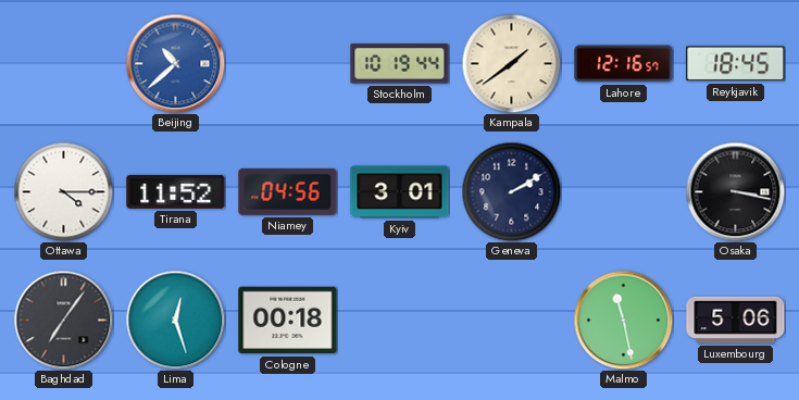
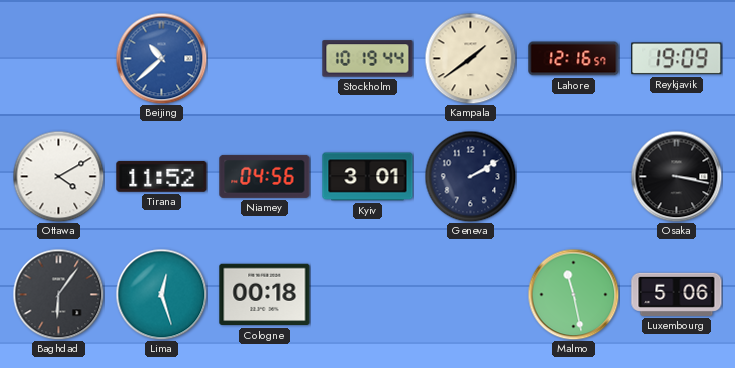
Reykjavik: 18:45 -> 19:09
Ottawa: 4:15 -> 4:10
Baghdad: 7:06 -> 6:06
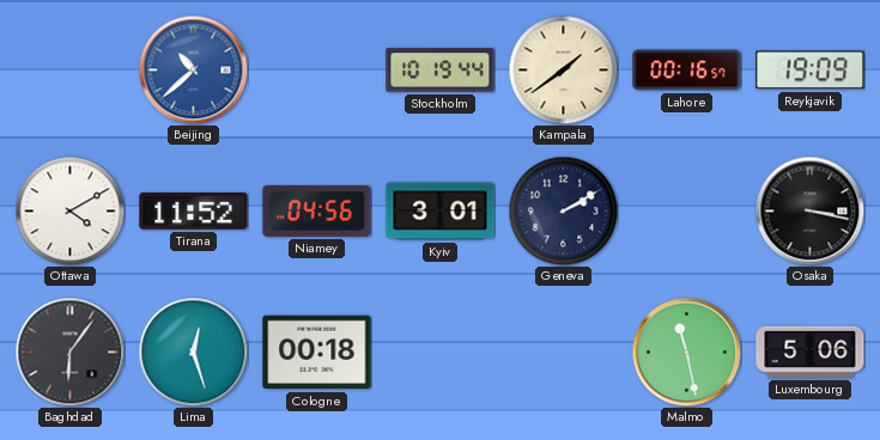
Lahore: 12:16 -> 00:16
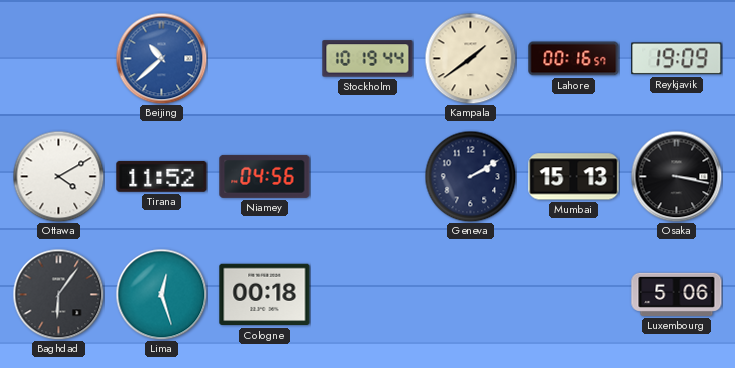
Kyiv: 3:01 -> none
Mumbai: none -> 15:13
Malmo: 11:28 -> none
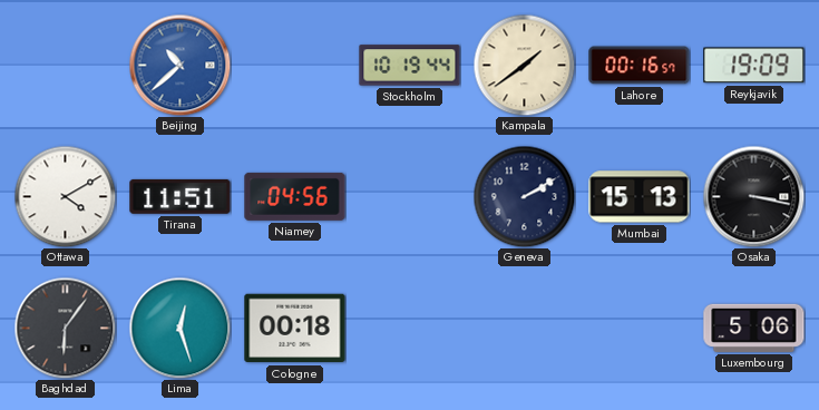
Tirana: 11:52 -> 11:51
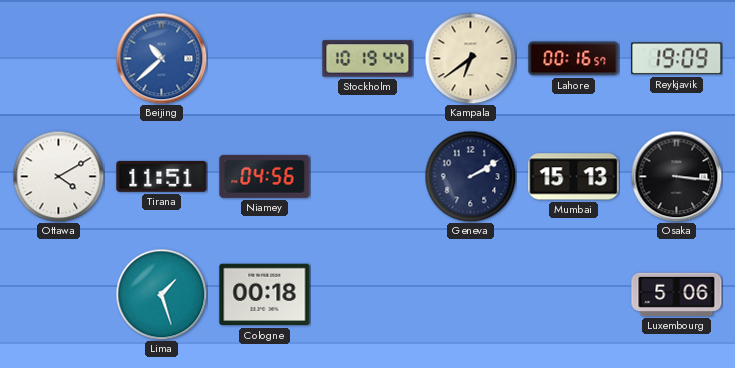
Kampala: 1:39 -> 6:39
Osaka: 3:17 -> 3:16
Baghdad: 6:06 -> none
Lima: 12:27 -> 1:27
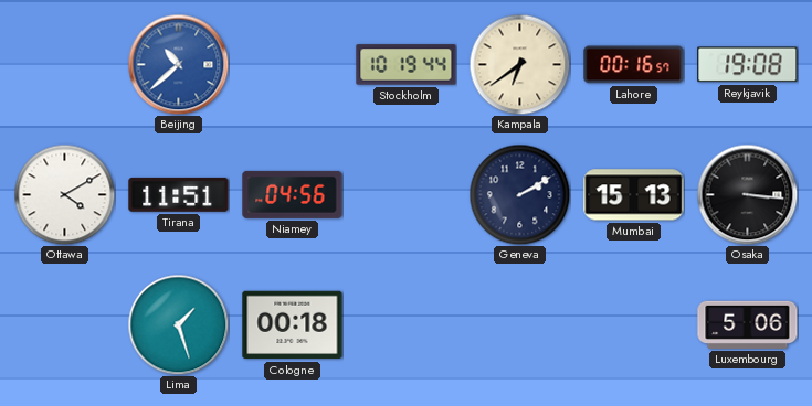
Reykjavik: 19:09 -> 19:08
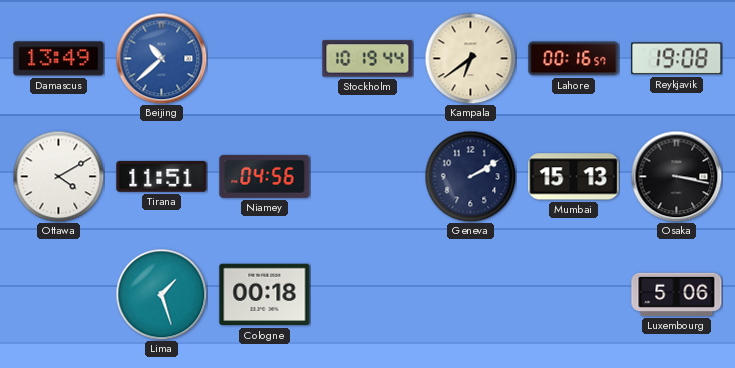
Damascus: none -> 13:49
Osaka: 3:16 -> 3:17
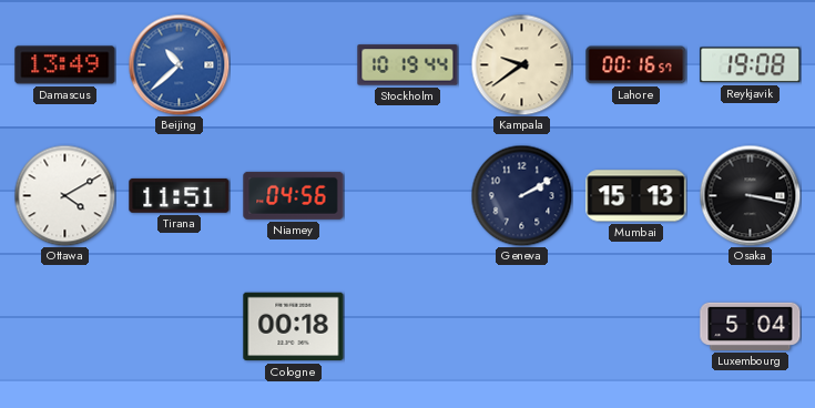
Kampala: 6:39 -> 9:39
Lima: 1:27 -> none
Luxembourg: 5:06 -> 5:04
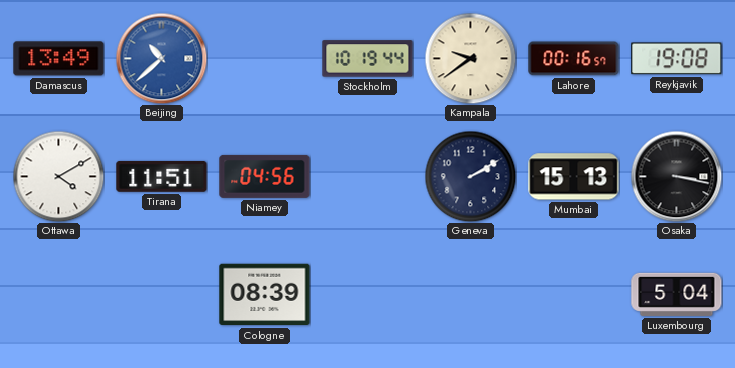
Cologne: 00:18 -> 08:39
